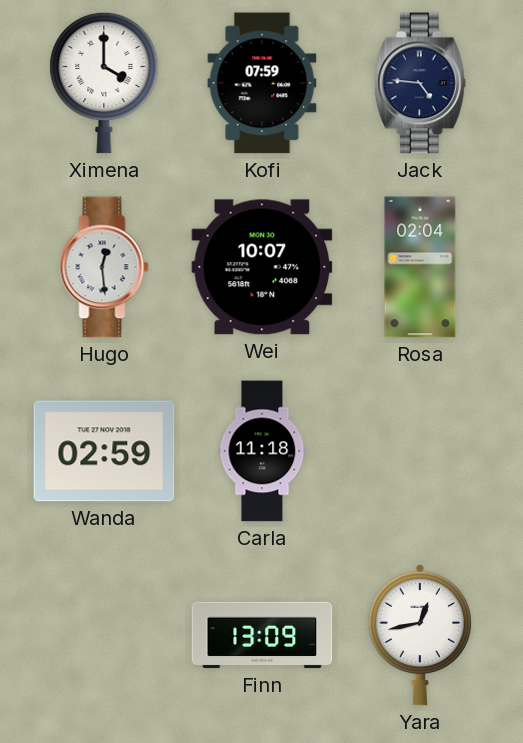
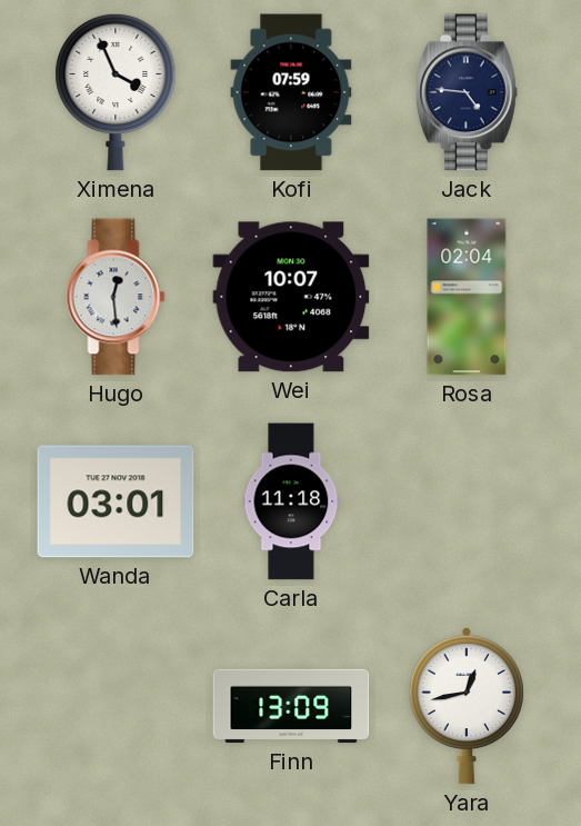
Ximena: 4:00 -> 3:56
Wanda: 02:59 -> 03:01
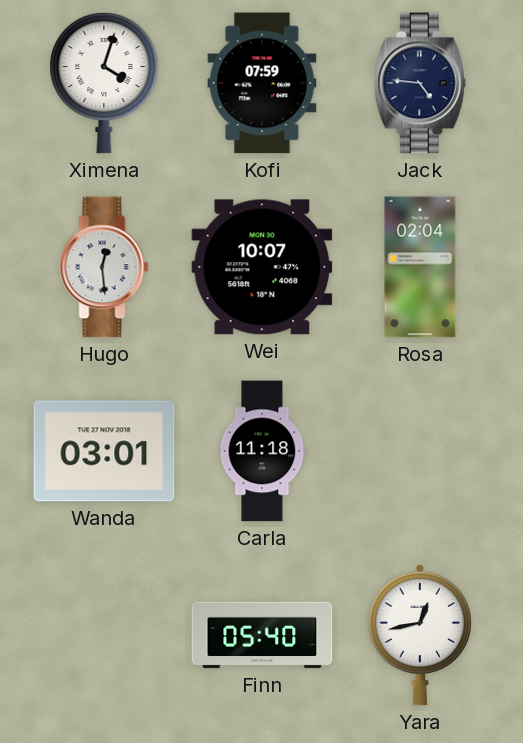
Ximena: 3:56 -> 4:03
Finn: 13:09 -> 05:40
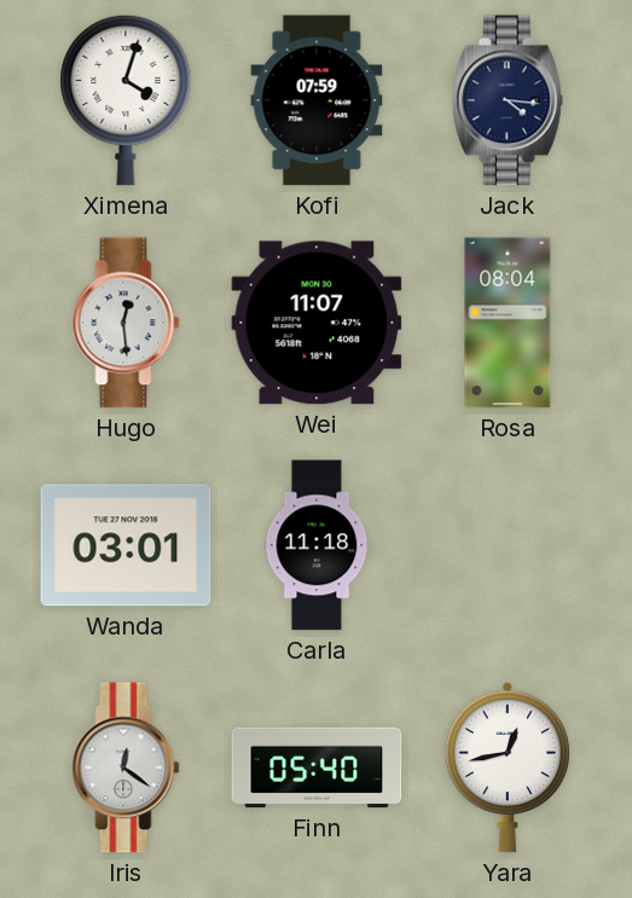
Jack: 4:46 -> 4:16
Wei: 10:07 -> 11:07
Rosa: 02:04 -> 08:04
Iris: none -> 12:21
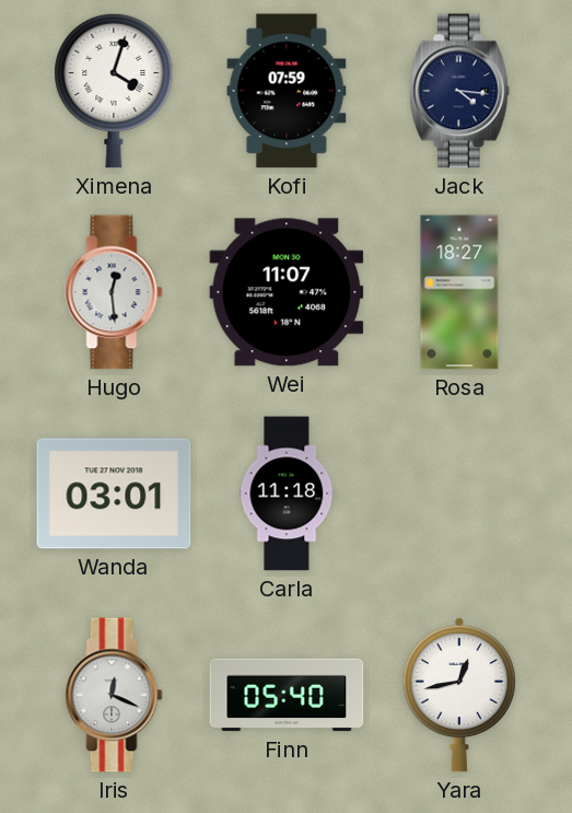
Rosa: 08:04 -> 18:27
Iris: 12:21 -> 12:19
